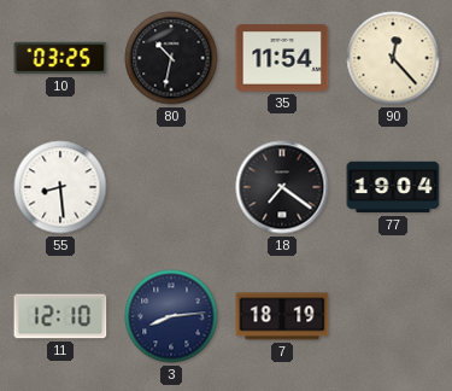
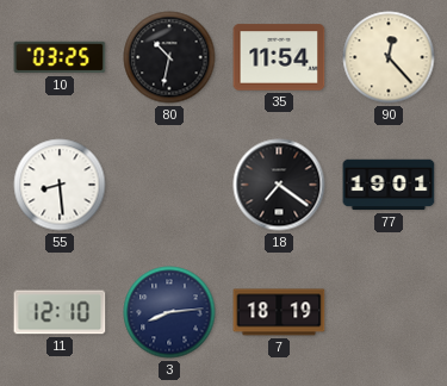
77: 19:04 -> 19:01
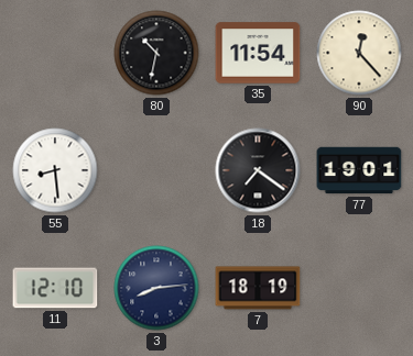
10: 03:25 -> none
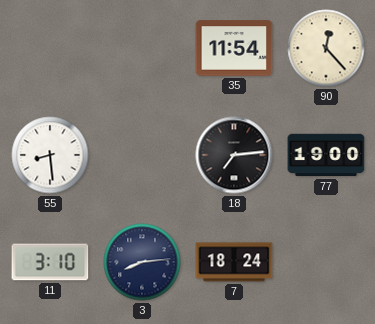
80: 10:32 -> none
18: 7:21 -> 7:14
77: 19:01 -> 19:00
11: 12:10 -> 3:10
7: 18:19 -> 18:24
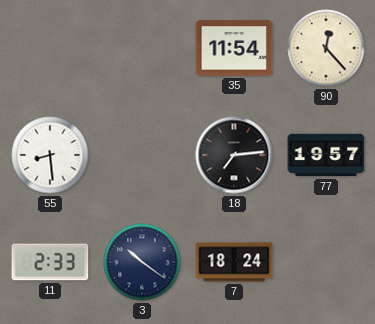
77: 19:00 -> 19:57
11: 3:10 -> 2:33
3: 8:14 -> 10:21
